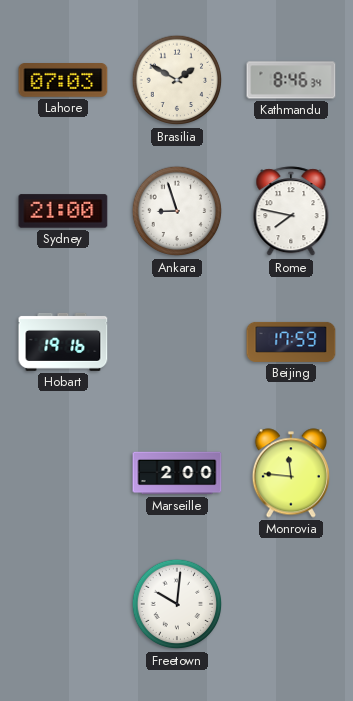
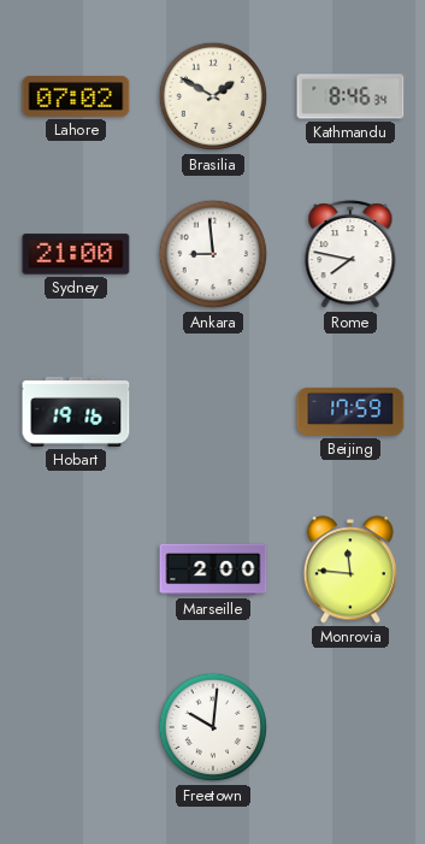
Lahore: 07:03 -> 07:02
Ankara: 8:57 -> 8:59
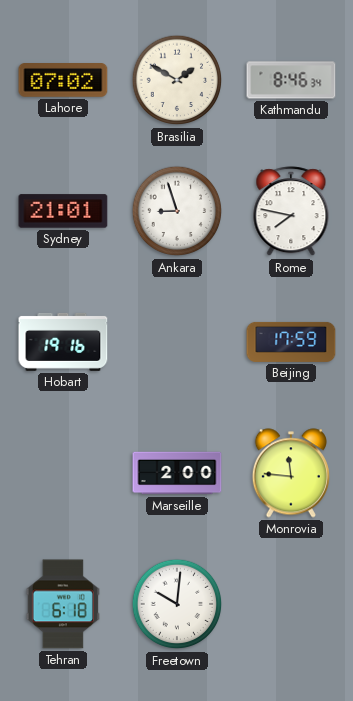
Sydney: 21:00 -> 21:01
Ankara: 8:59 -> 8:57
Tehran: none -> 6:18
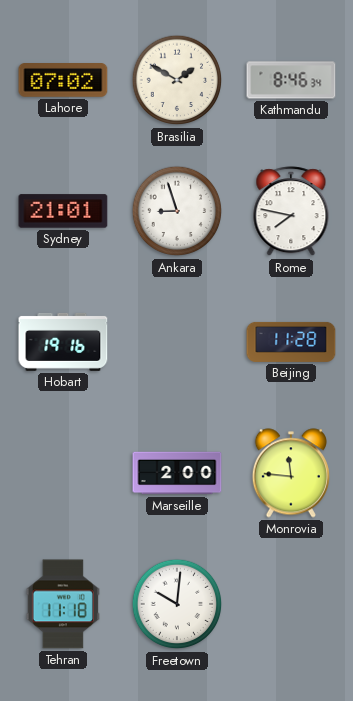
Beijing: 17:59 -> 11:28
Tehran: 6:18 -> 11:18
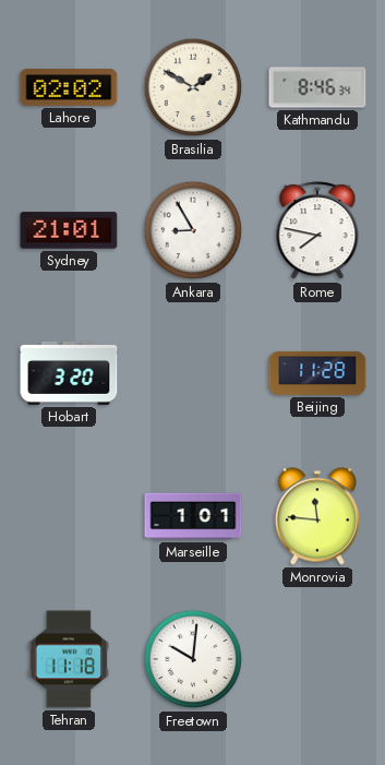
Lahore: 07:02 -> 02:02
Ankara: 8:57 -> 8:55
Hobart: 19:16 -> 3:20
Marseille: 2:00 -> 1:01
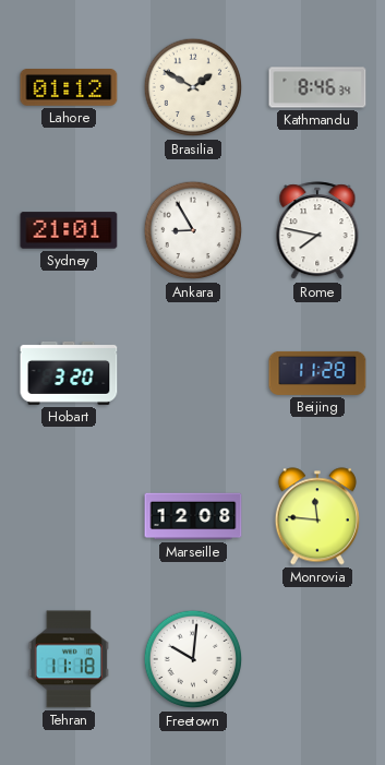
Lahore: 02:02 -> 01:12
Marseille: 1:01 -> 12:08
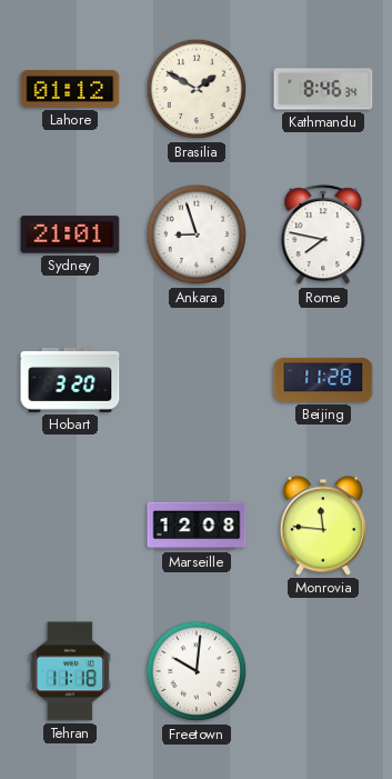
Ankara: 8:55 -> 8:57
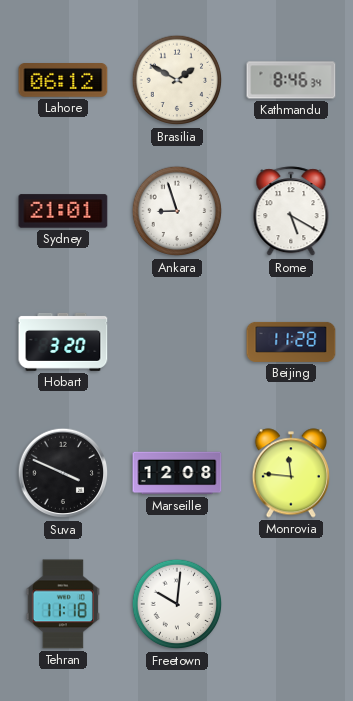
Lahore: 01:12 -> 06:12
Rome: 7:47 -> 5:20
Suva: none -> 3:49
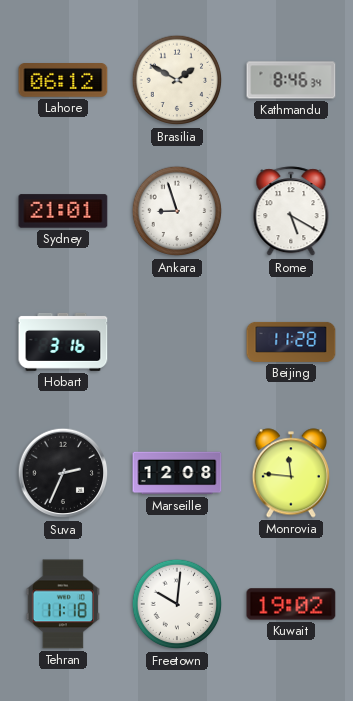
Hobart: 3:20 -> 3:16
Suva: 3:49 -> 2:34
Kuwait: none -> 19:02
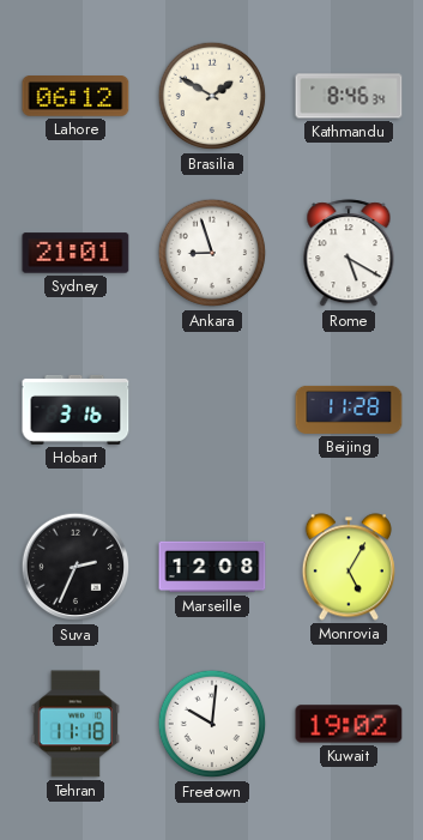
Monrovia: 11:46 -> 5:05
